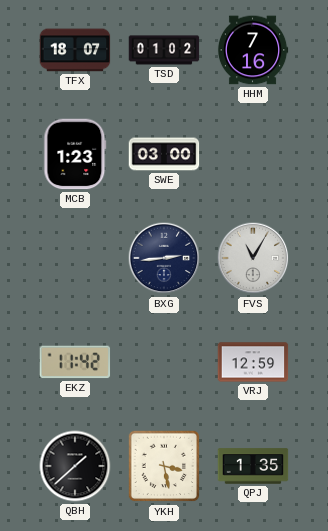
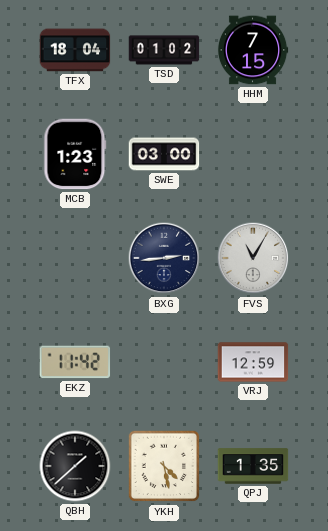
TFX: 18:07 -> 18:04
HHM: 7:16 -> 7:15
YKH: 3:28 -> 4:28
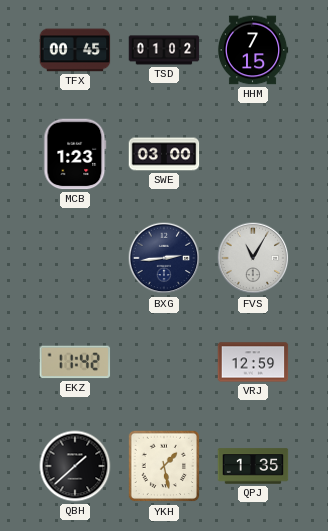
TFX: 18:04 -> 00:45
YKH: 4:28 -> 1:28
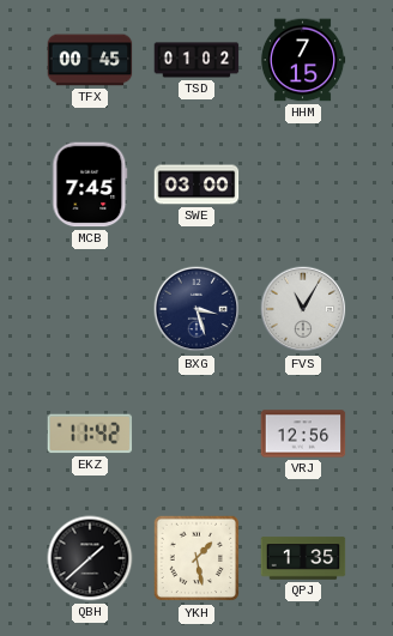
MCB: 1:23 -> 7:45
BXG: 2:44 -> 3:27
VRJ: 12:59 -> 12:56
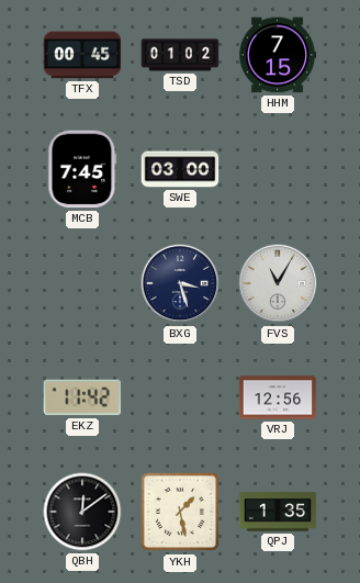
QBH: 1:38 -> 12:09
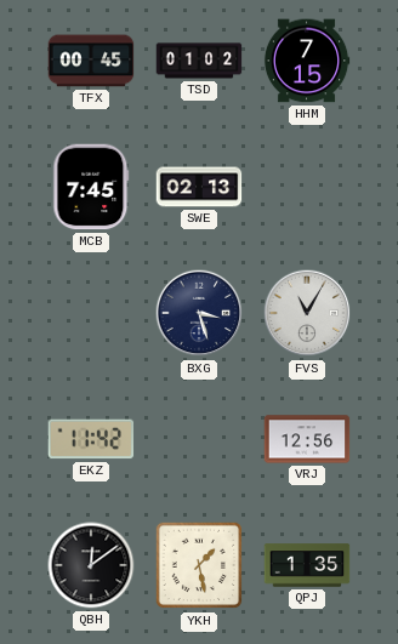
SWE: 03:00 -> 02:13
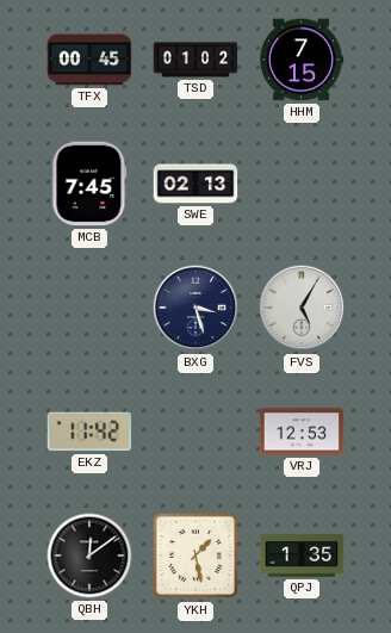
FVS: 11:05 -> 5:05
VRJ: 12:56 -> 12:53
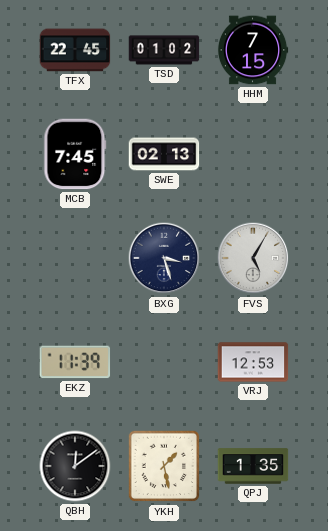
TFX: 00:45 -> 22:45
EKZ: 11:42 -> 11:39
